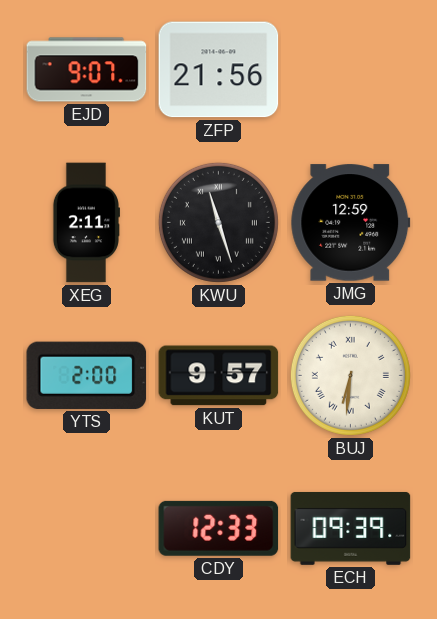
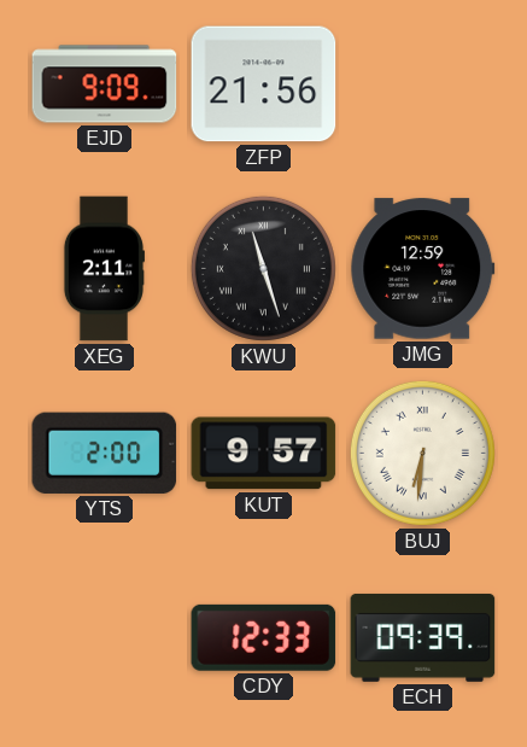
EJD: 9:07 -> 9:09
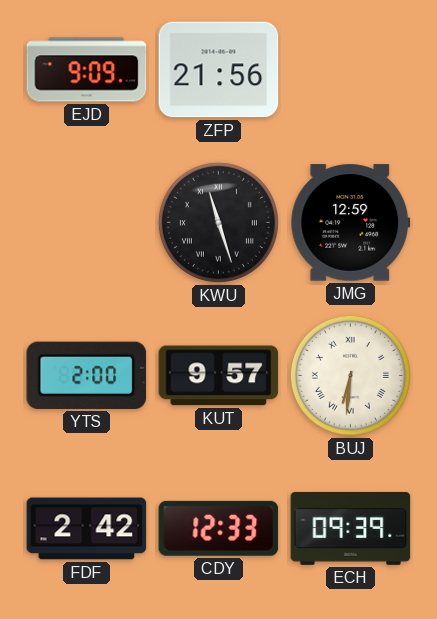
XEG: 2:11 -> none
FDF: none -> 2:42
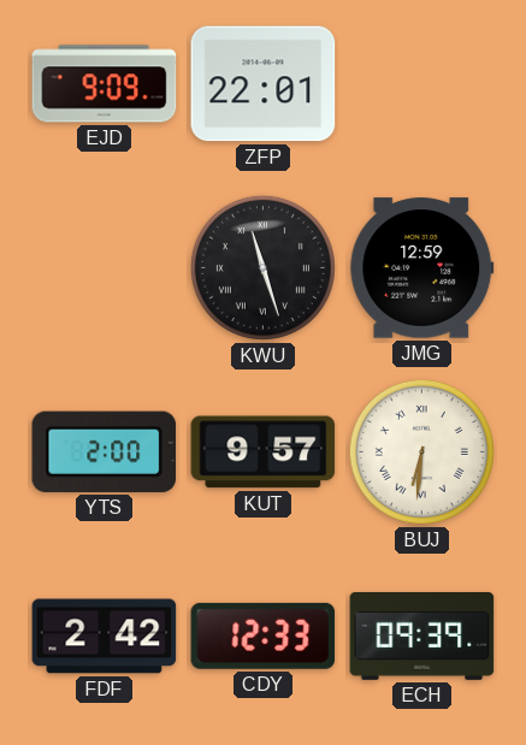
ZFP: 21:56 -> 22:01
